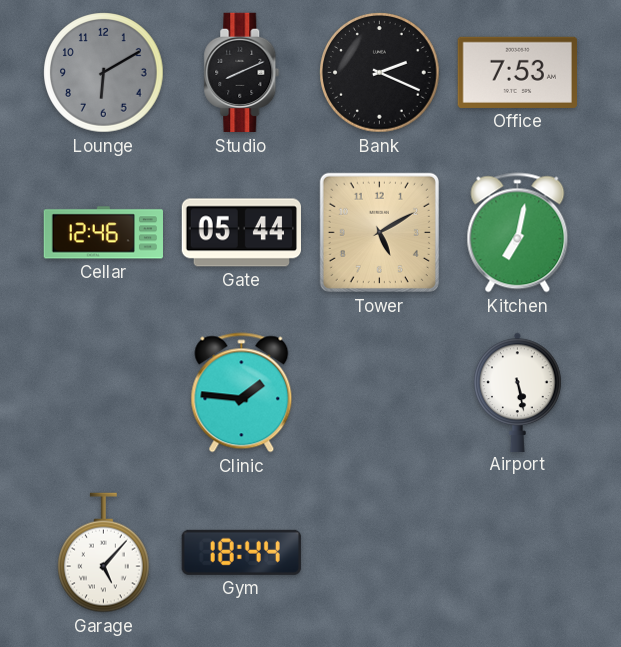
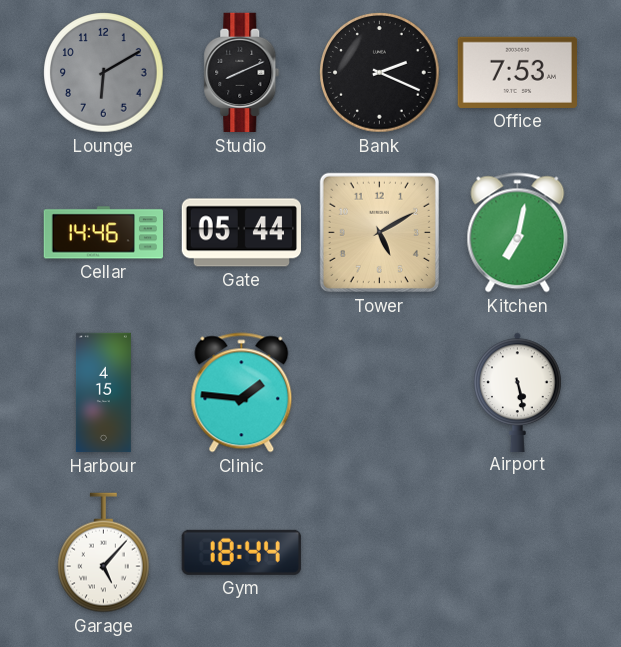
Cellar: 12:46 -> 14:46
Harbour: none -> 4:15
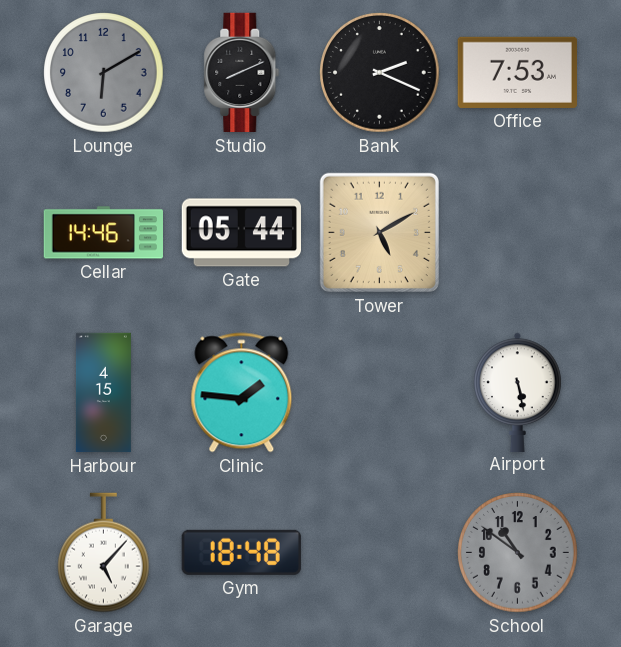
Kitchen: 7:02 -> none
Gym: 18:44 -> 18:48
School: none -> 10:51
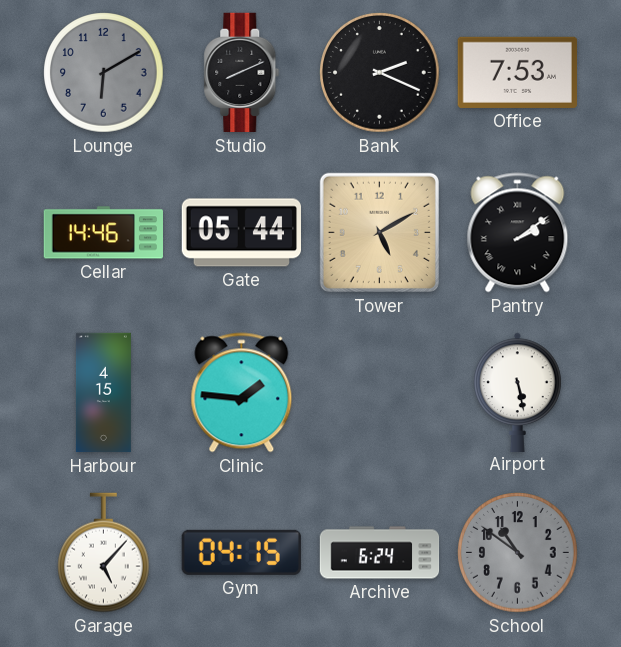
Pantry: none -> 2:09
Gym: 18:48 -> 04:15
Archive: none -> 6:24
